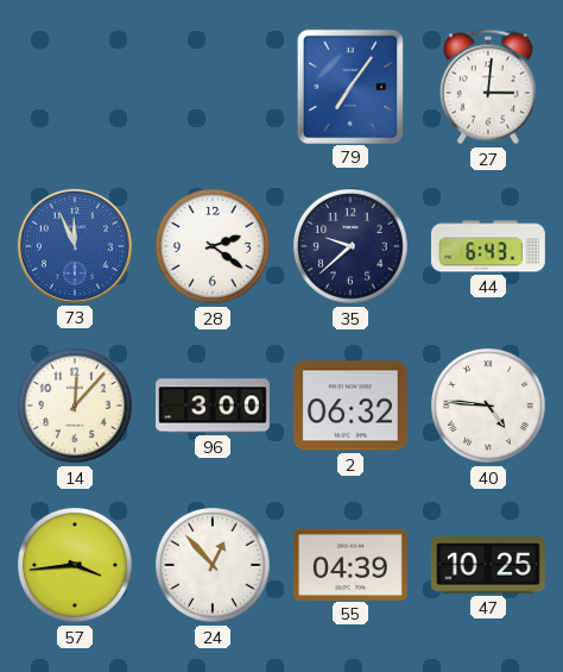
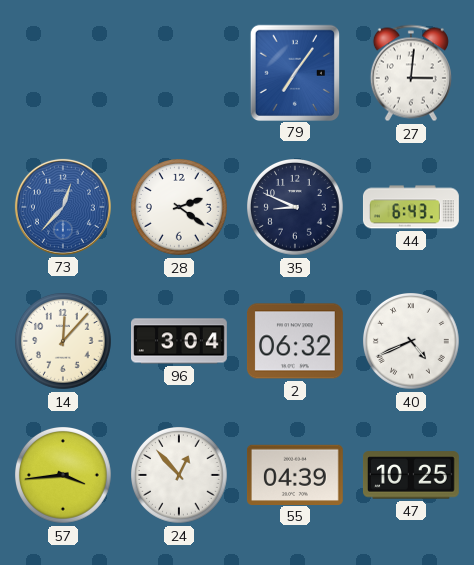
73: 11:56 -> 12:37
35: 9:38 -> 8:49
96: 3:00 -> 3:04
40: 4:46 -> 4:41
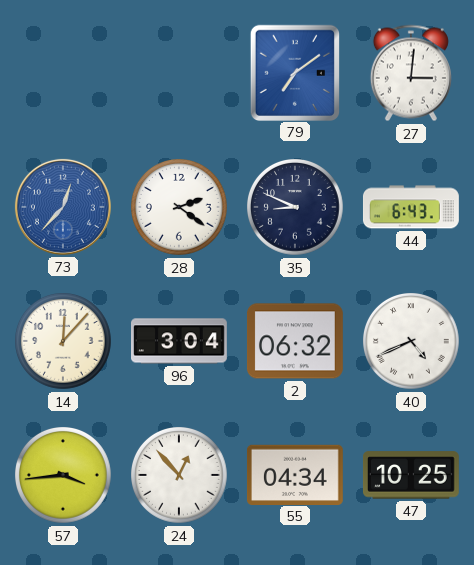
79: 7:06 -> 7:09
55: 04:39 -> 04:34
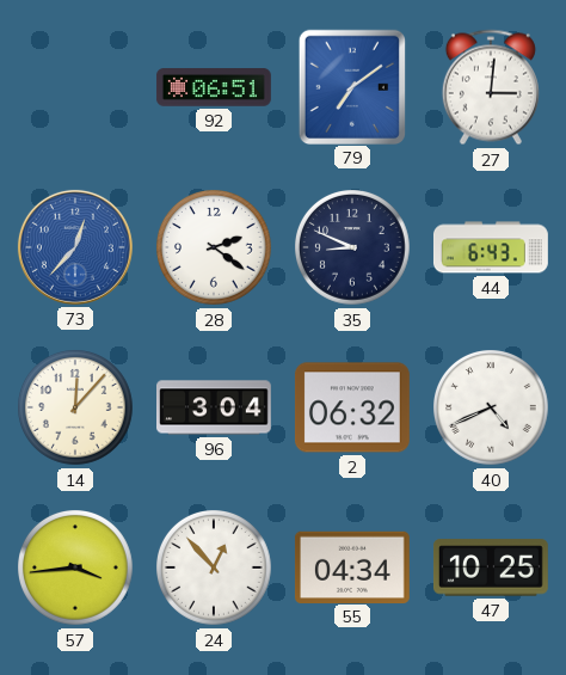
92: none -> 06:51
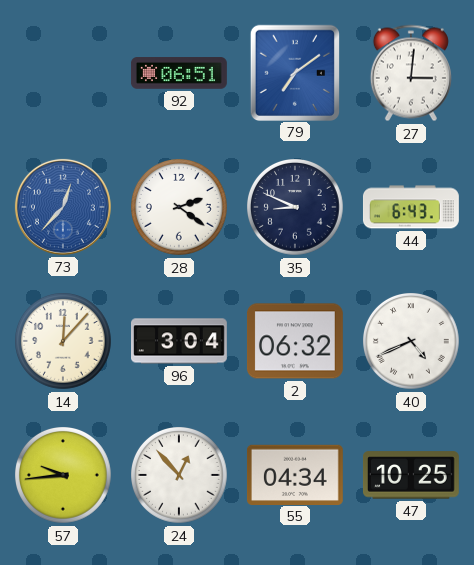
57: 3:44 -> 9:44
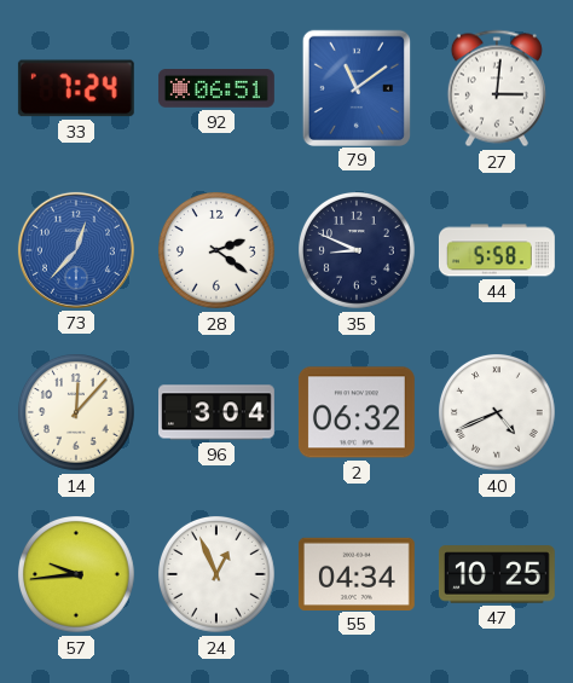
33: none -> 7:24
79: 7:09 -> 11:09
44: 6:43 -> 5:58
24: 12:53 -> 12:56
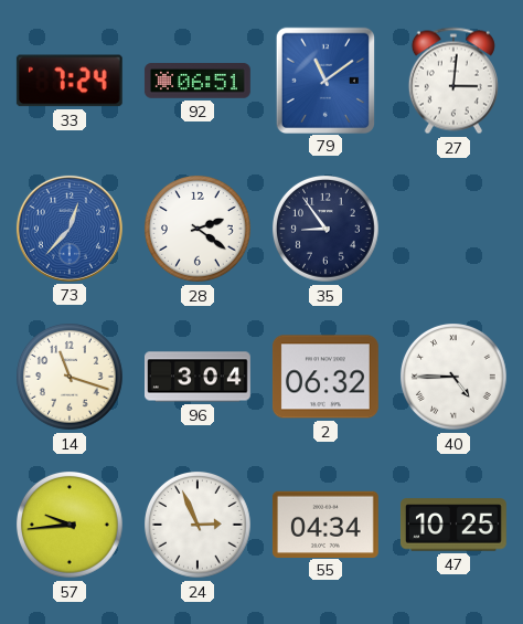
35: 8:49 -> 8:54
44: 5:58 -> none
14: 12:07 -> 11:18
40: 4:41 -> 4:45
24: 12:56 -> 2:56
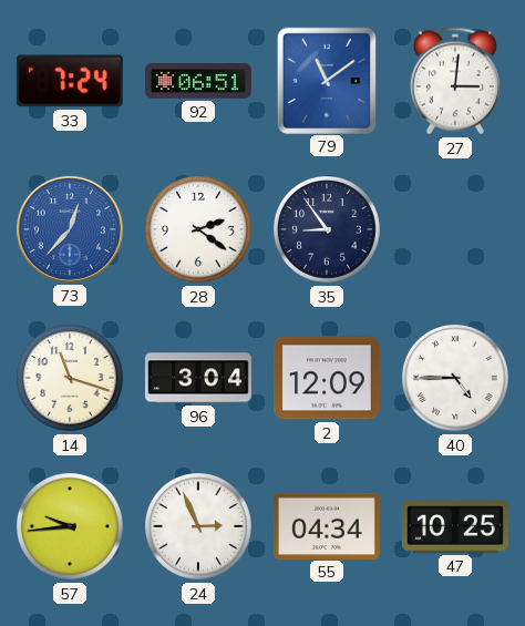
2: 06:32 -> 12:09
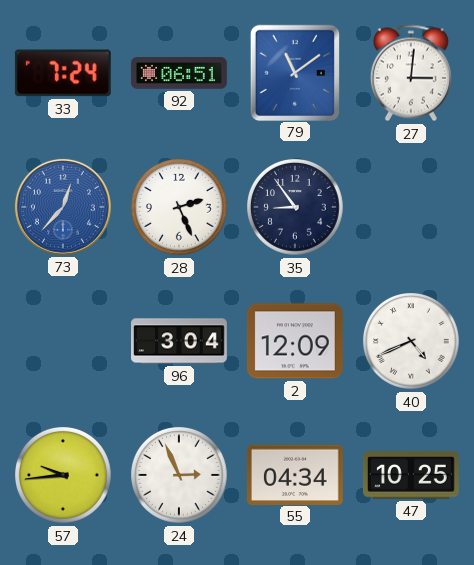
28: 2:21 -> 2:26
14: 11:18 -> none
40: 4:45 -> 4:41
